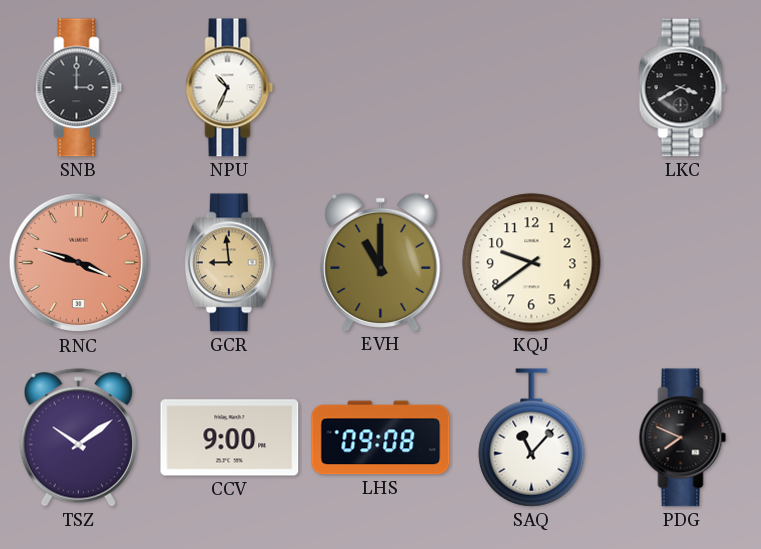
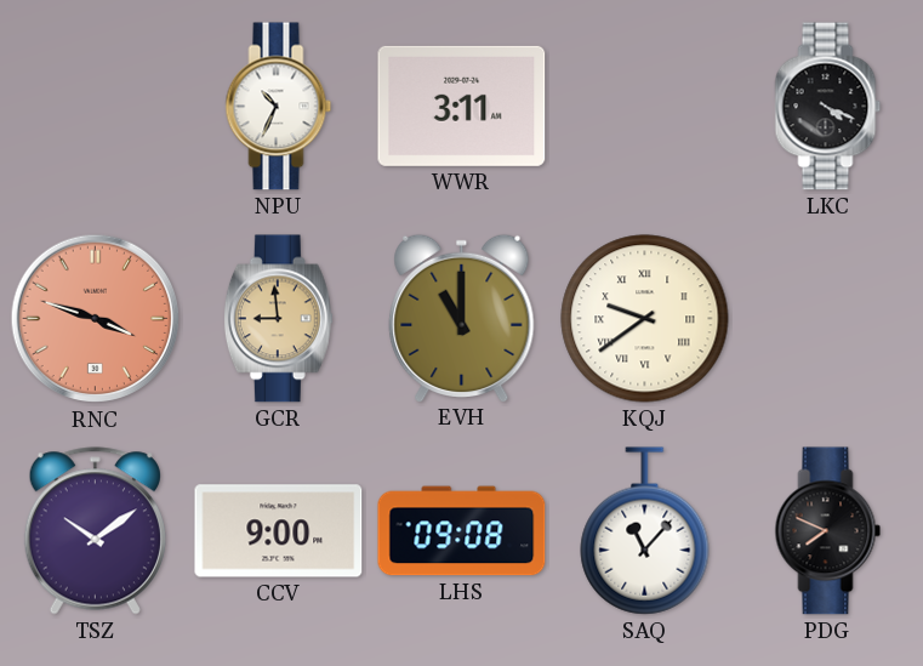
SNB: 3:00 -> none
WWR: none -> 3:11
LKC: 3:40 -> 4:19
KQJ numerals: Arabic -> Roman
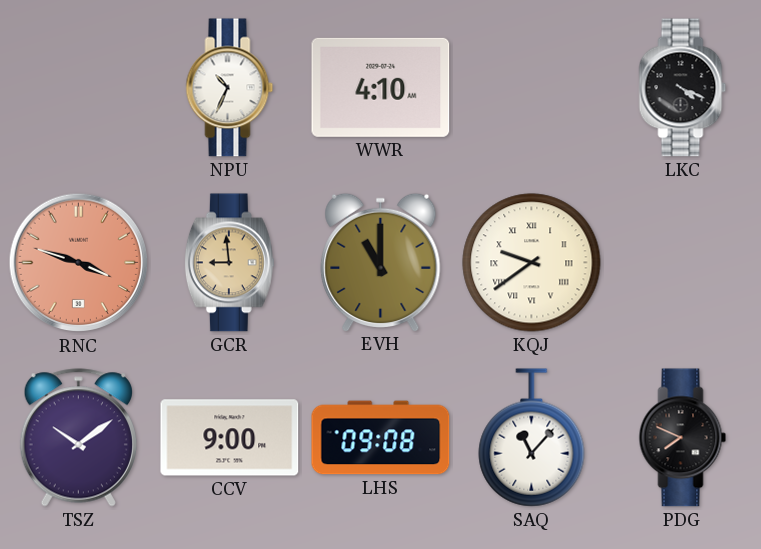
WWR: 3:11 -> 4:10
